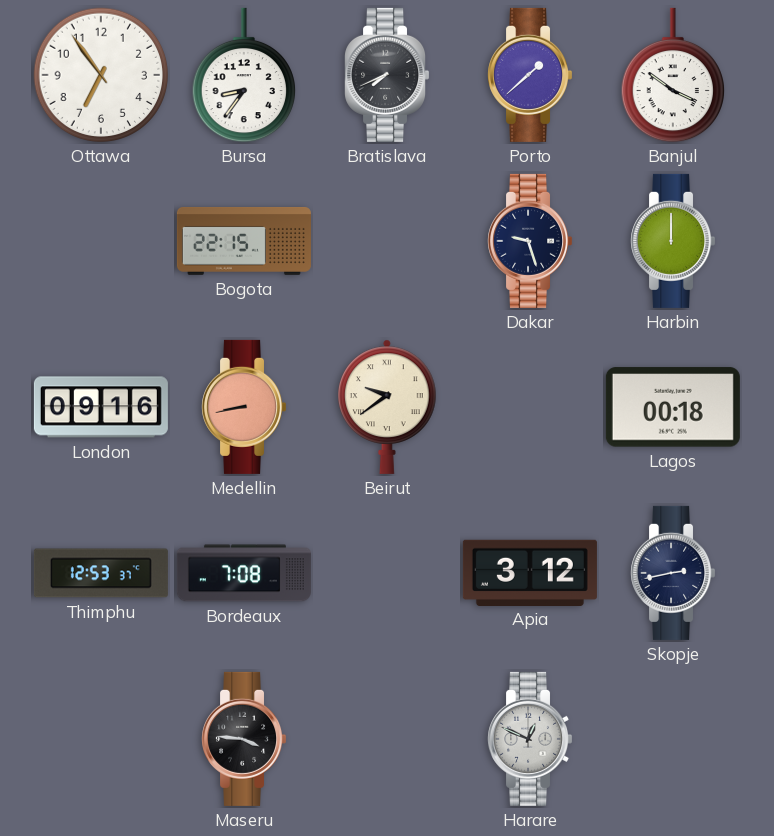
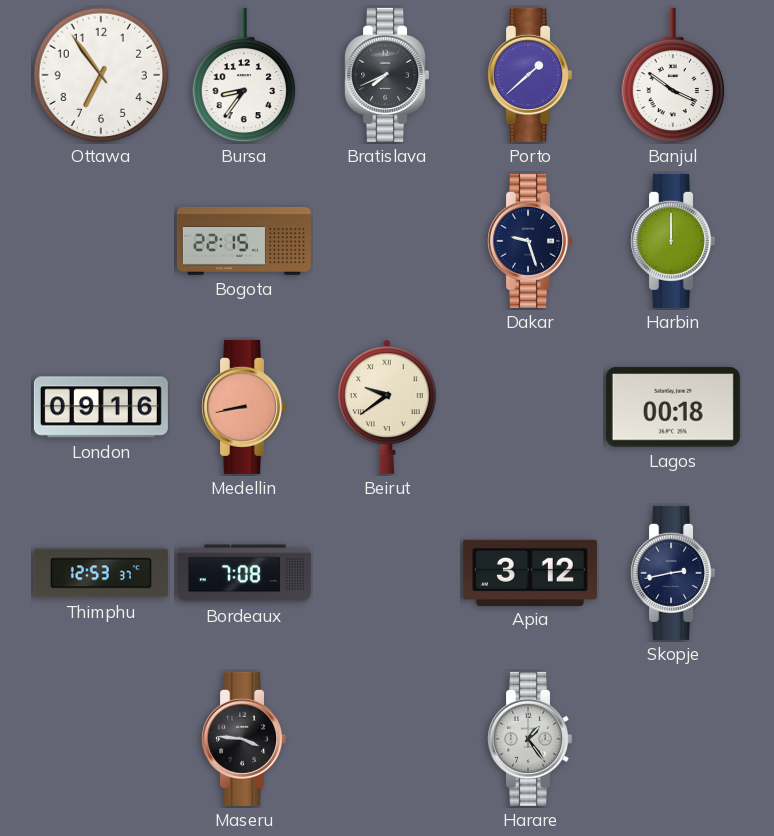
Harare: 12:49 -> 1:24
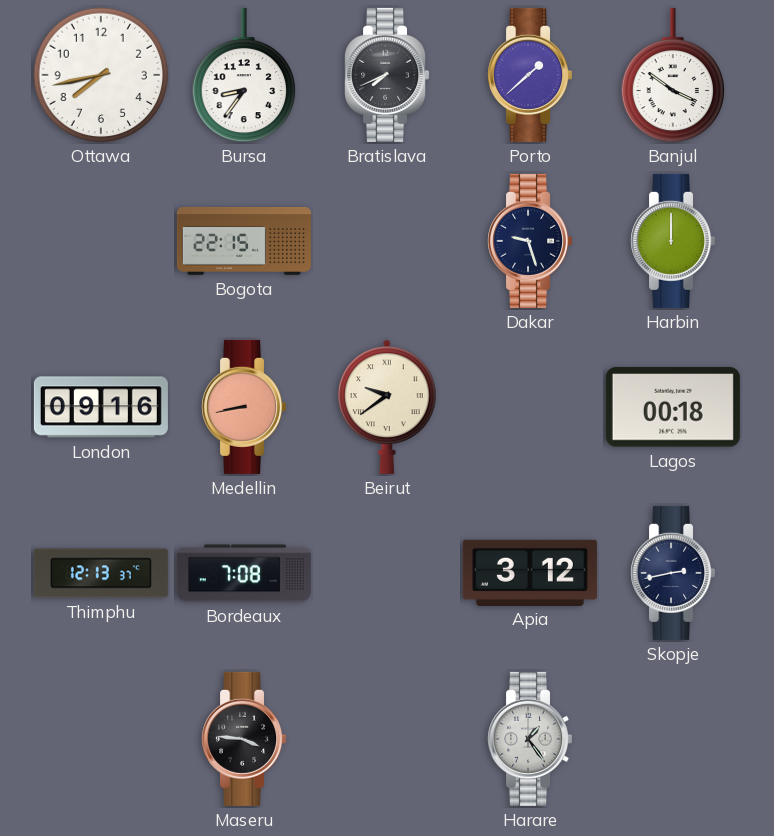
Ottawa: 6:54 -> 7:43
Thimphu: 12:53 -> 12:13
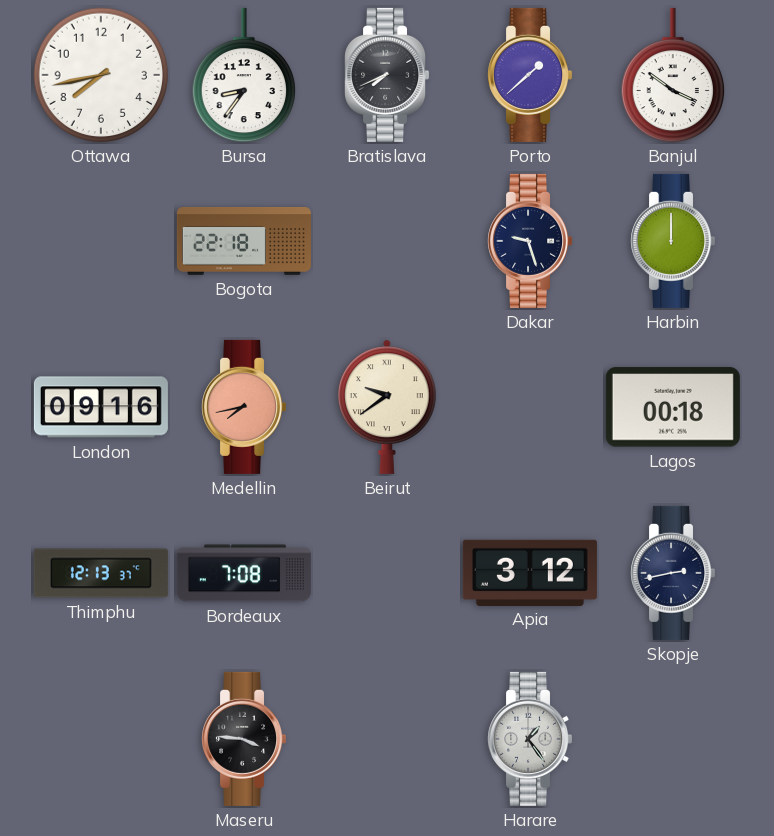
Bogota: 22:15 -> 22:18
Medellin: 8:43 -> 7:43
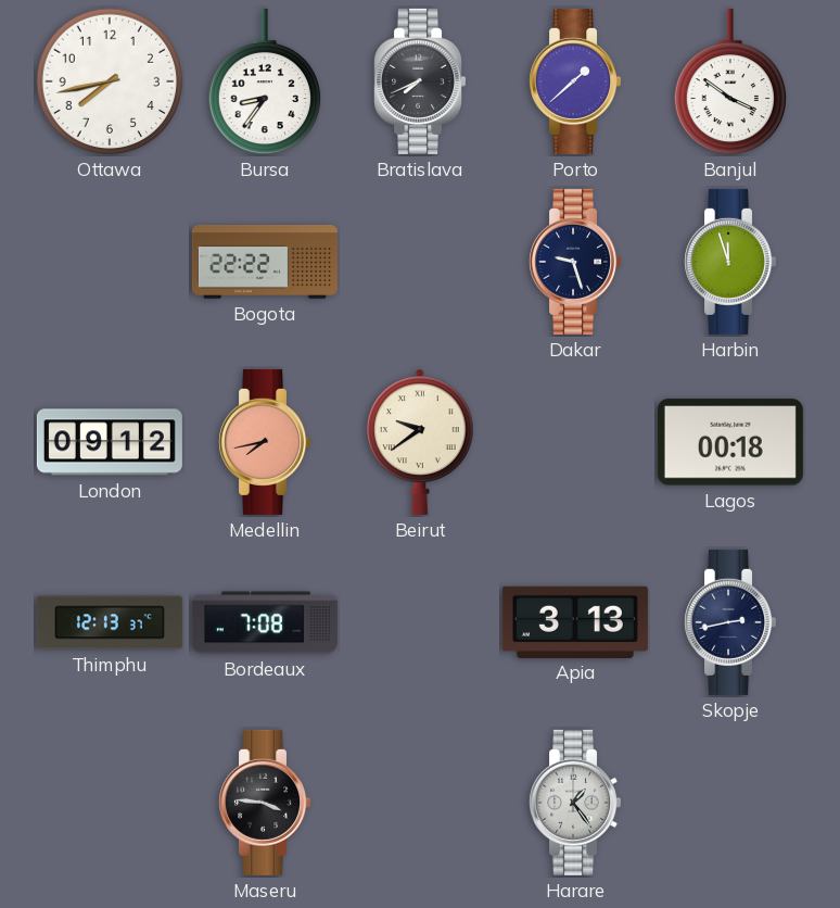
Bogota: 22:18 -> 22:22
Harbin: 12:00 -> 11:57
London: 09:16 -> 09:12
Apia: 3:12 -> 3:13
